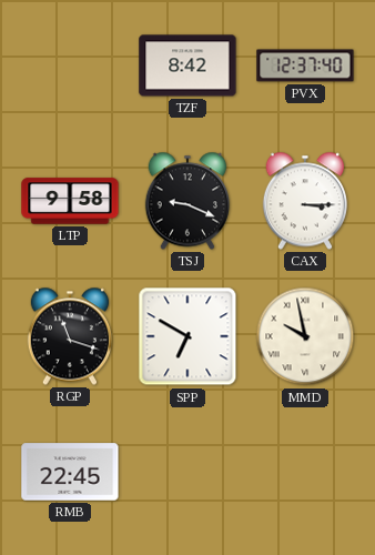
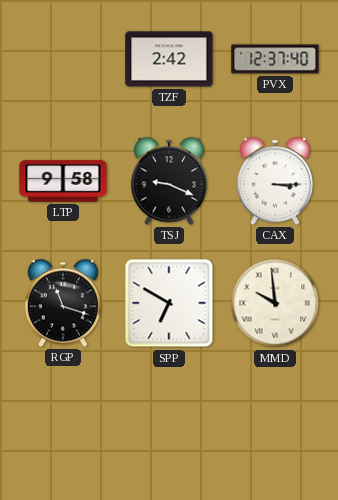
TZF: 8:42 -> 2:42
MMD: 9:58 -> 9:59
RMB: 22:45 -> none
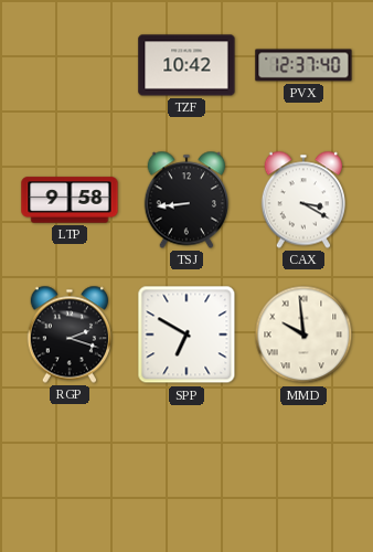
TZF: 2:42 -> 10:42
TSJ: 9:19 -> 8:44
CAX: 3:15 -> 3:20
RGP: 11:18 -> 2:18
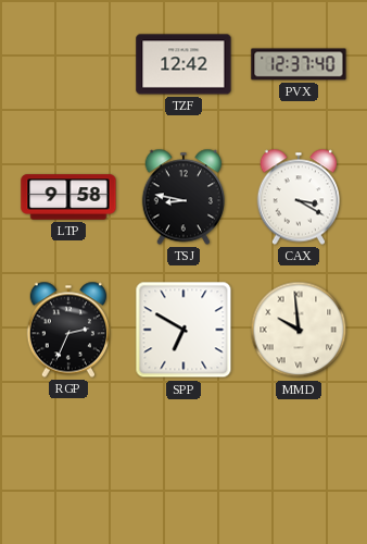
TZF: 10:42 -> 12:42
TSJ: 8:44 -> 8:47
RGP: 2:18 -> 2:34
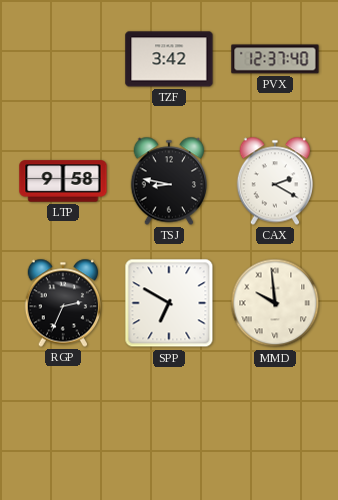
TZF: 12:42 -> 3:42
CAX: 3:20 -> 2:20
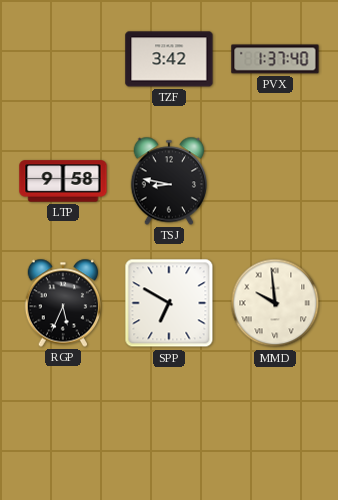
PVX: 12:37 -> 1:37
CAX: 2:20 -> none
RGP: 2:34 -> 5:34
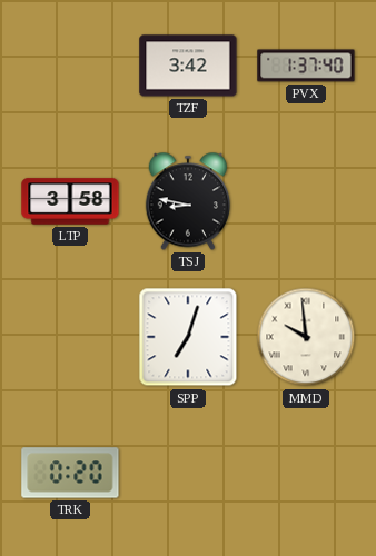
LTP: 9:58 -> 3:58
RGP: 5:34 -> none
SPP: 6:50 -> 7:03
TRK: none -> 0:20
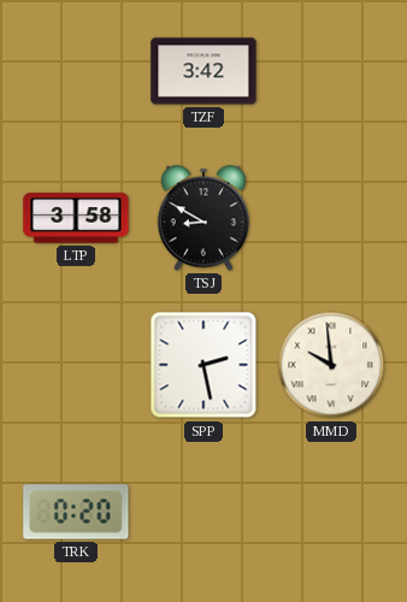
PVX: 1:37 -> none
TSJ: 8:47 -> 8:50
SPP: 7:03 -> 2:28
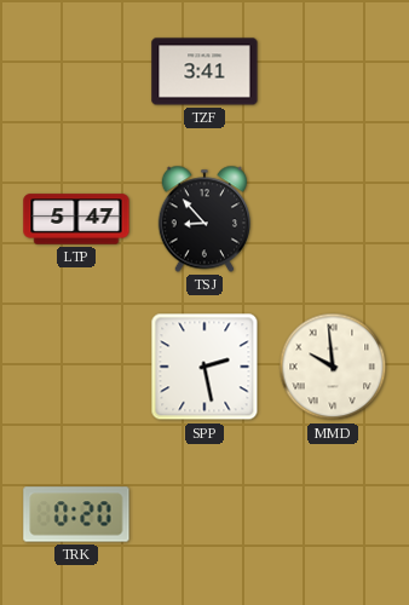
TZF: 3:42 -> 3:41
LTP: 3:58 -> 5:47
TSJ: 8:50 -> 8:53
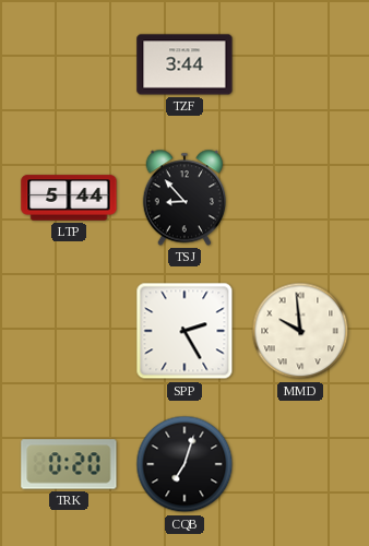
TZF: 3:41 -> 3:44
LTP: 5:47 -> 5:44
SPP: 2:28 -> 2:25
CQB: none -> 7:03
